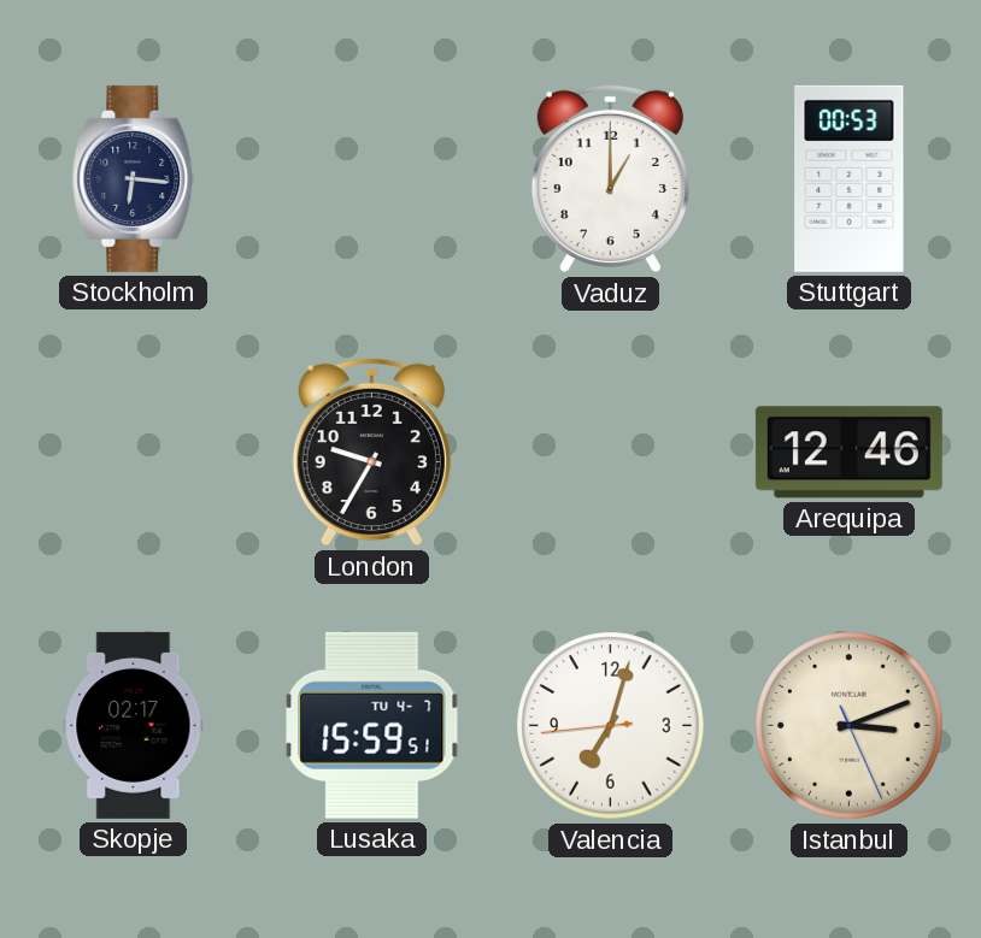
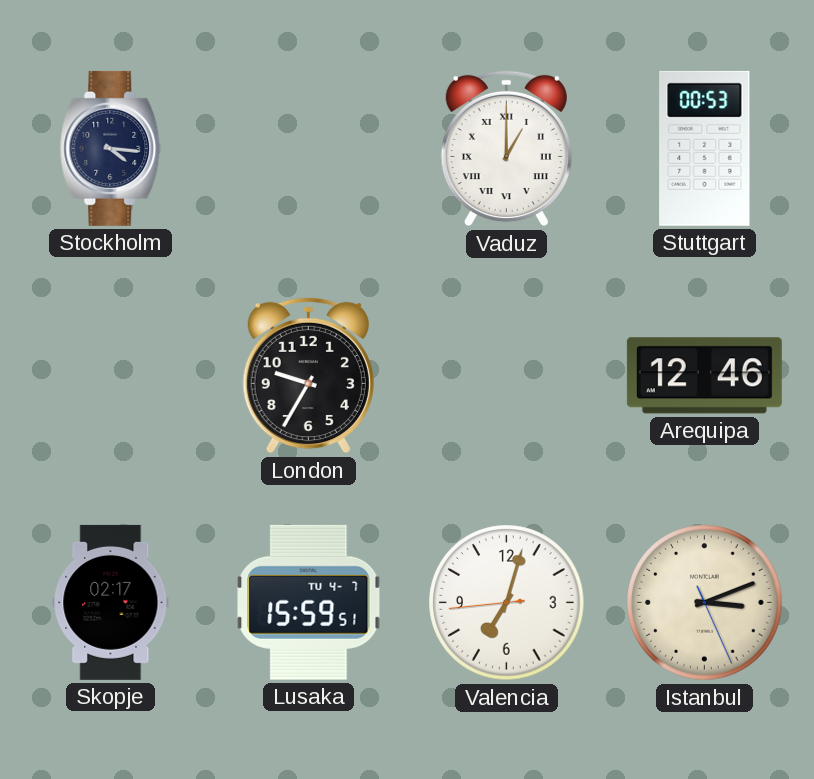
Stockholm: 6:16 -> 4:16
Vaduz numerals: Arabic -> Roman
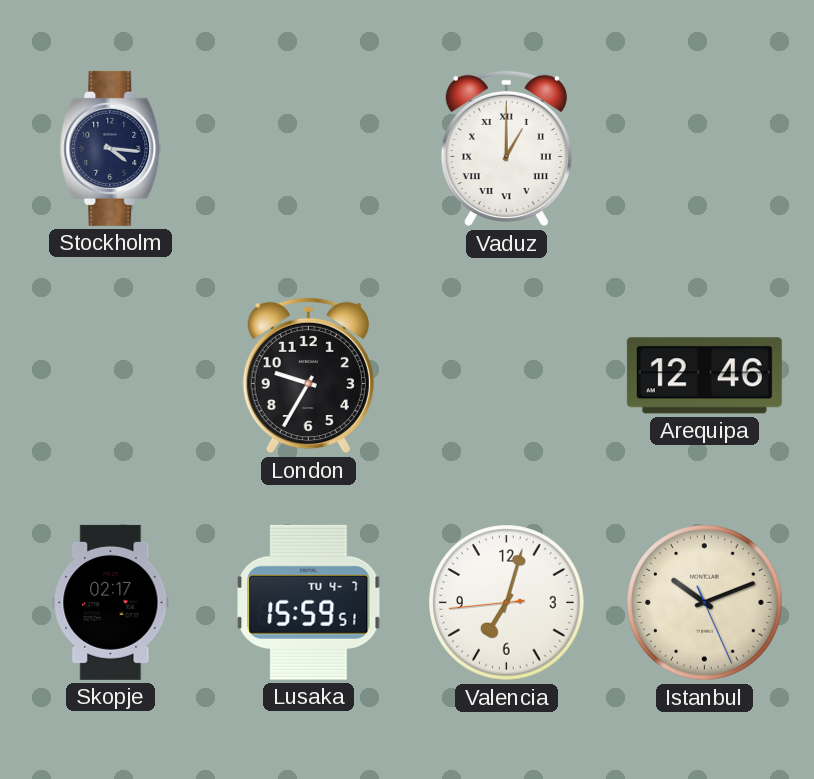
Stuttgart: 00:53 -> none
Istanbul: 3:11 -> 10:11
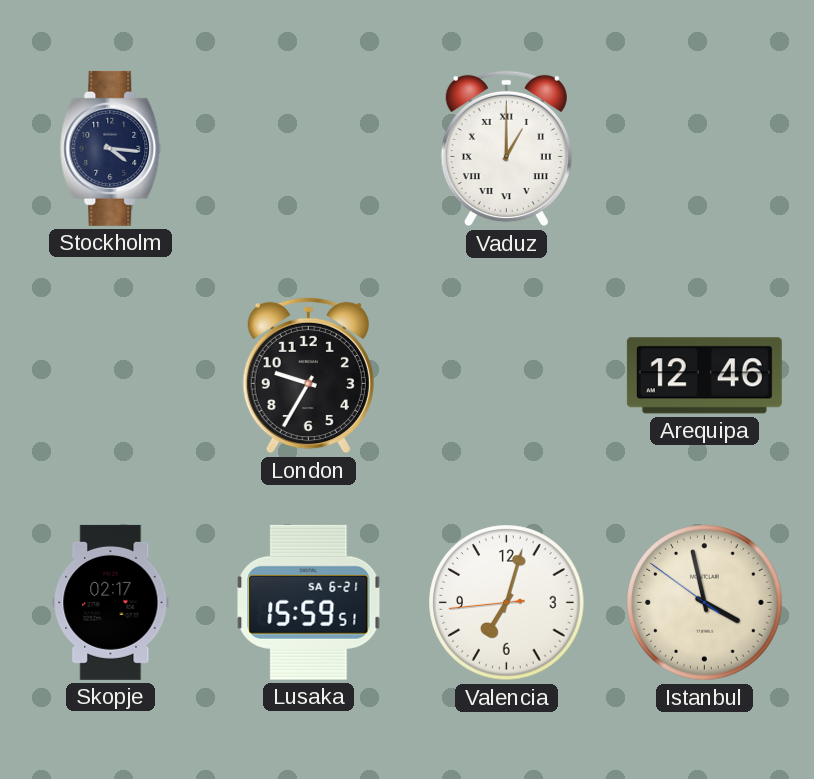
Lusaka date: TU 4-7 -> SA 6-21
Istanbul: 10:11 -> 3:57
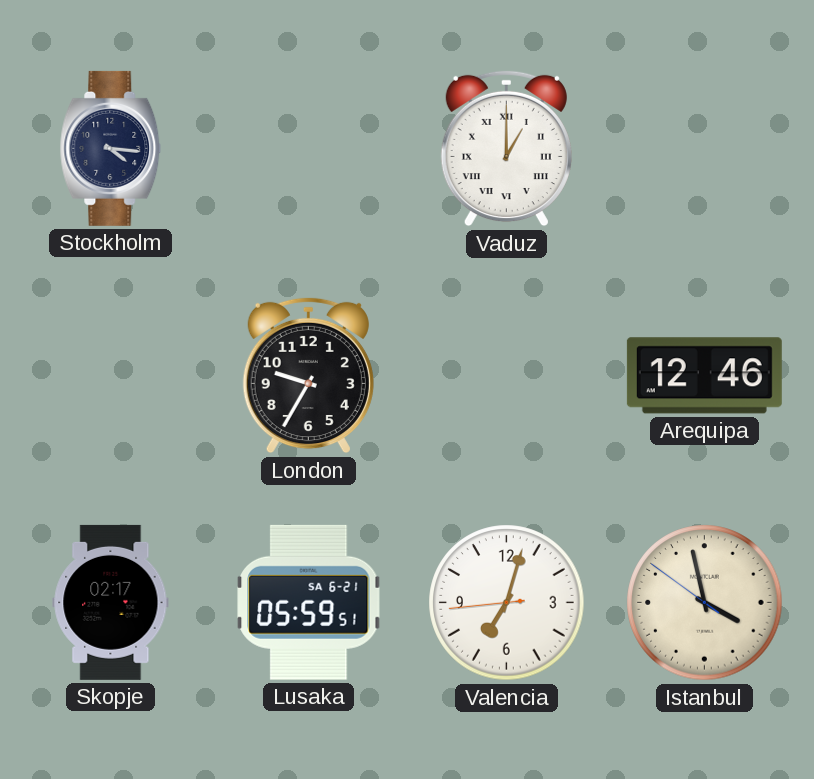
Lusaka: 15:59 -> 05:59
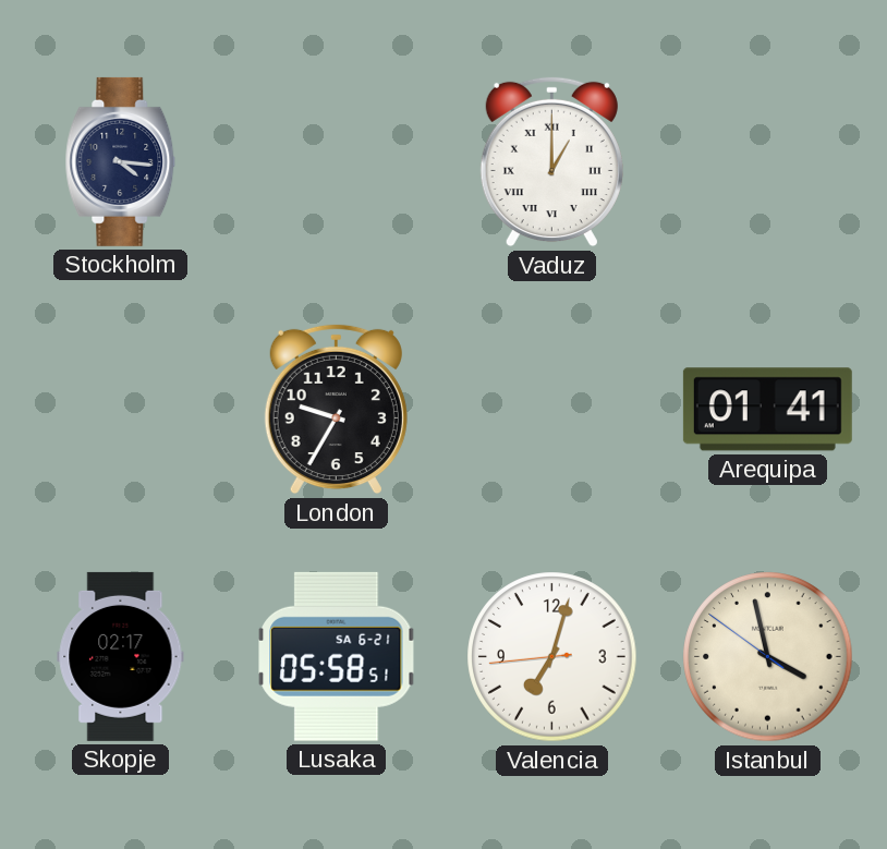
Arequipa: 12:46 -> 01:41
Lusaka: 05:59 -> 05:58
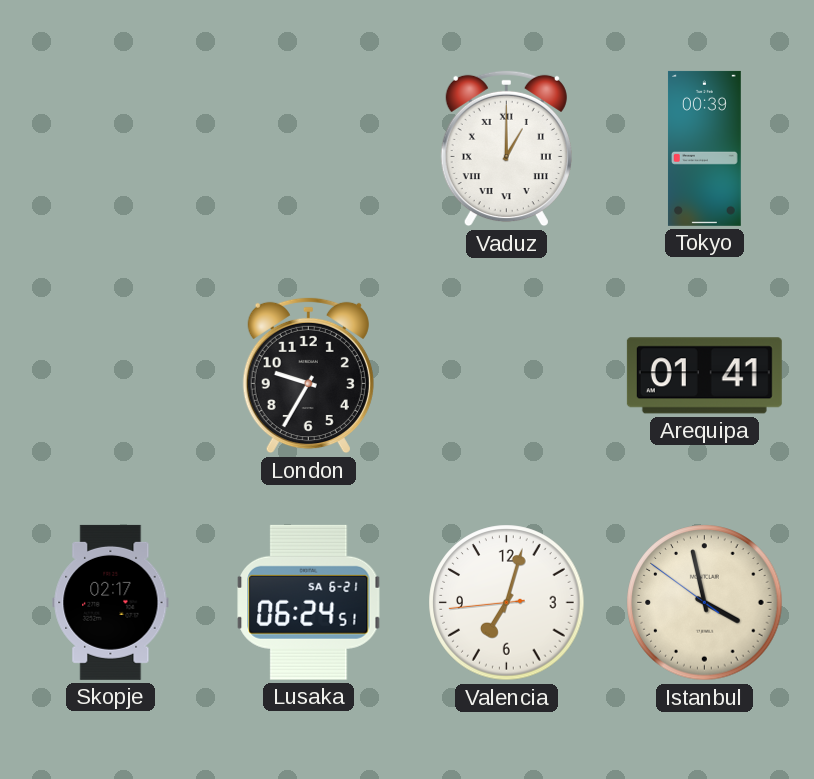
Stockholm: 4:16 -> none
Tokyo: none -> 00:39
Lusaka: 05:58 -> 06:24
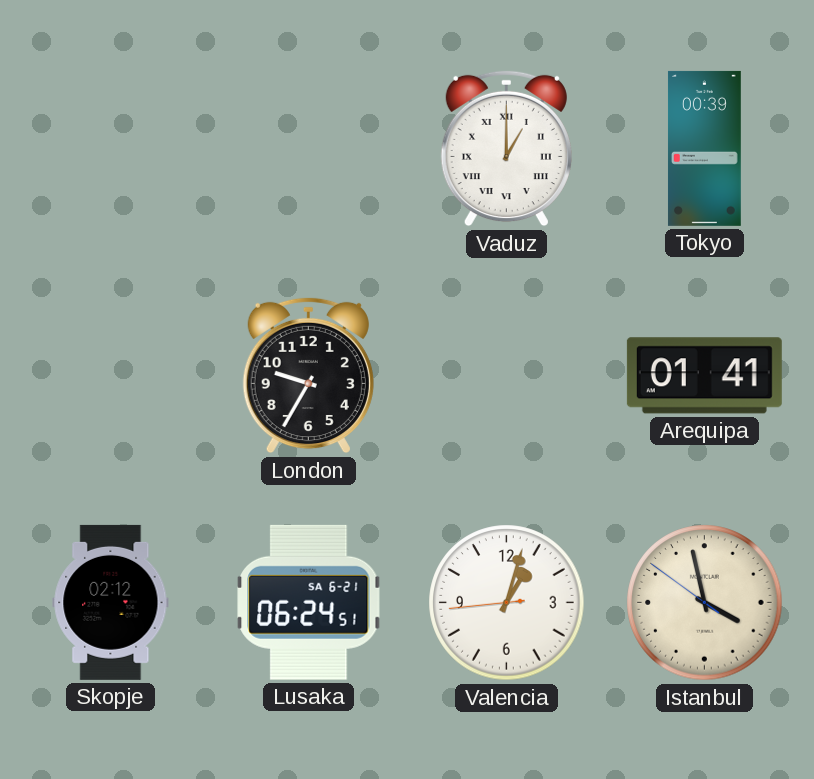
Skopje: 02:17 -> 02:12
Valencia: 7:02 -> 1:02
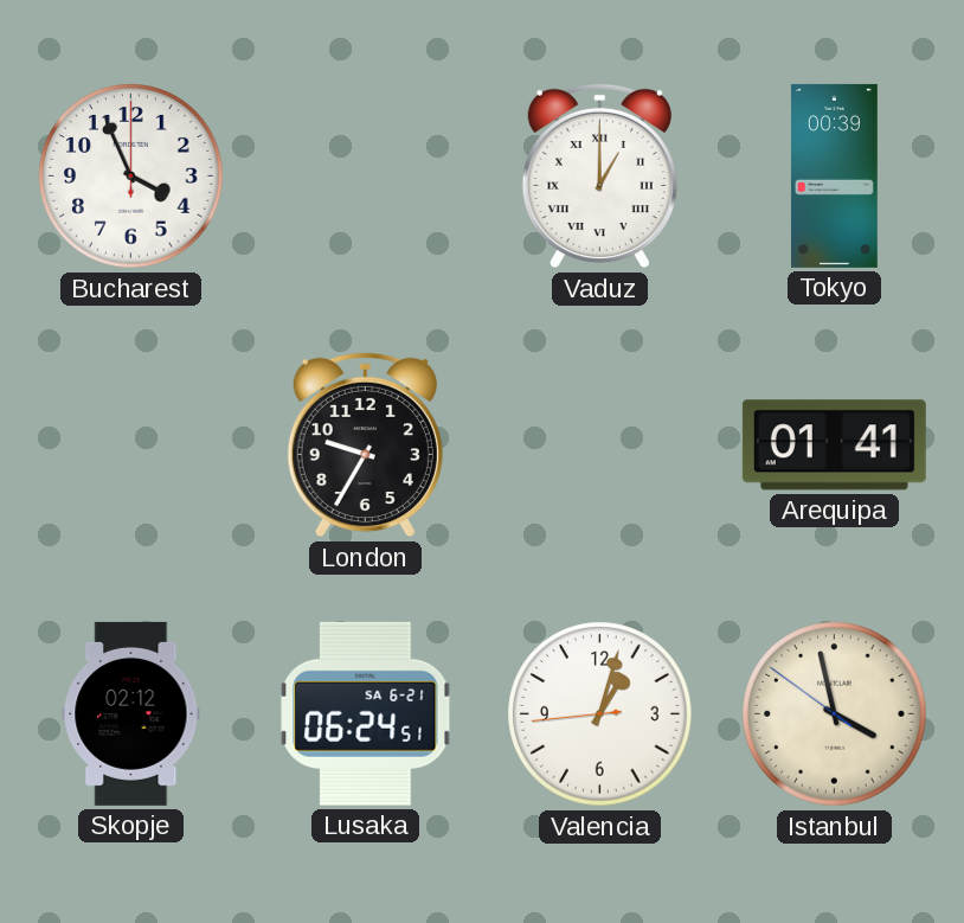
Bucharest: none -> 3:56
